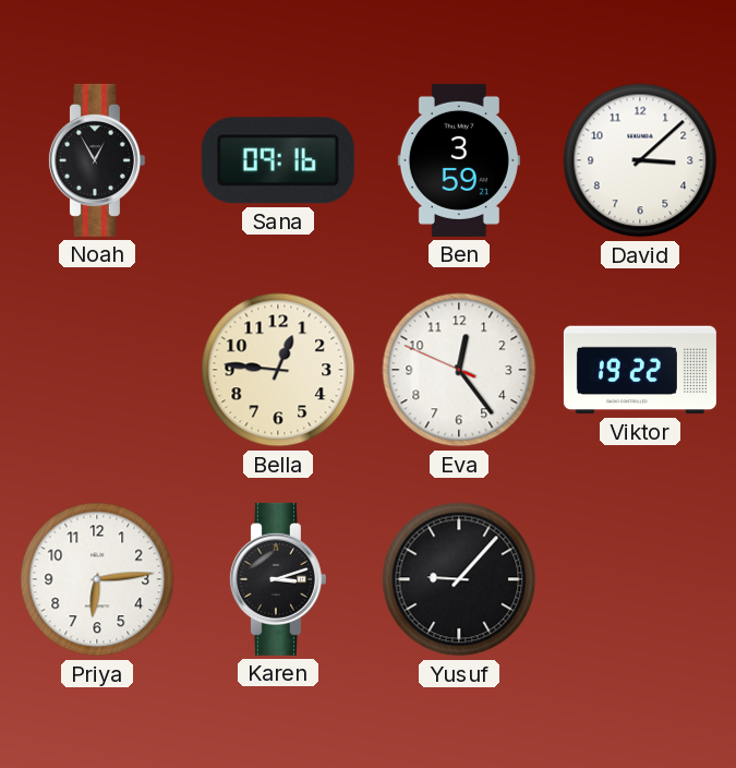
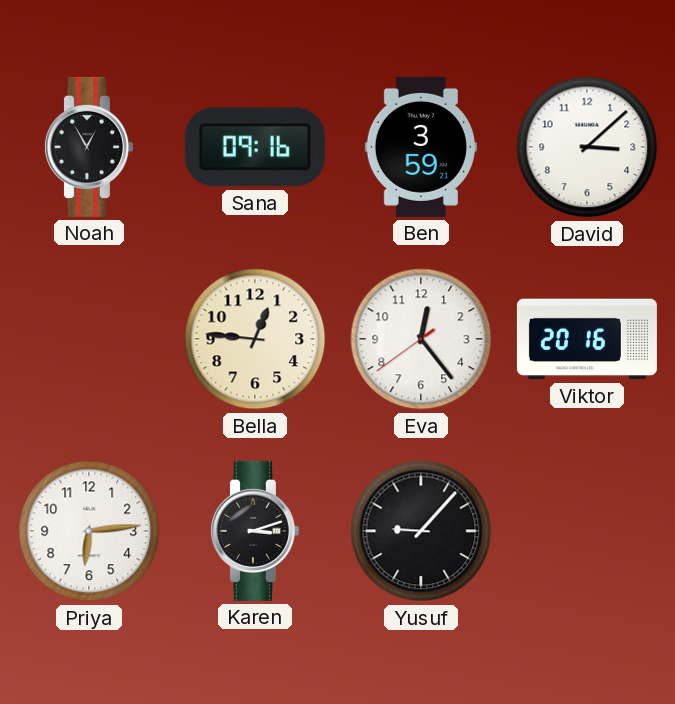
Eva: 12:23:49 -> 12:23:39
Viktor: 19:22 -> 20:16
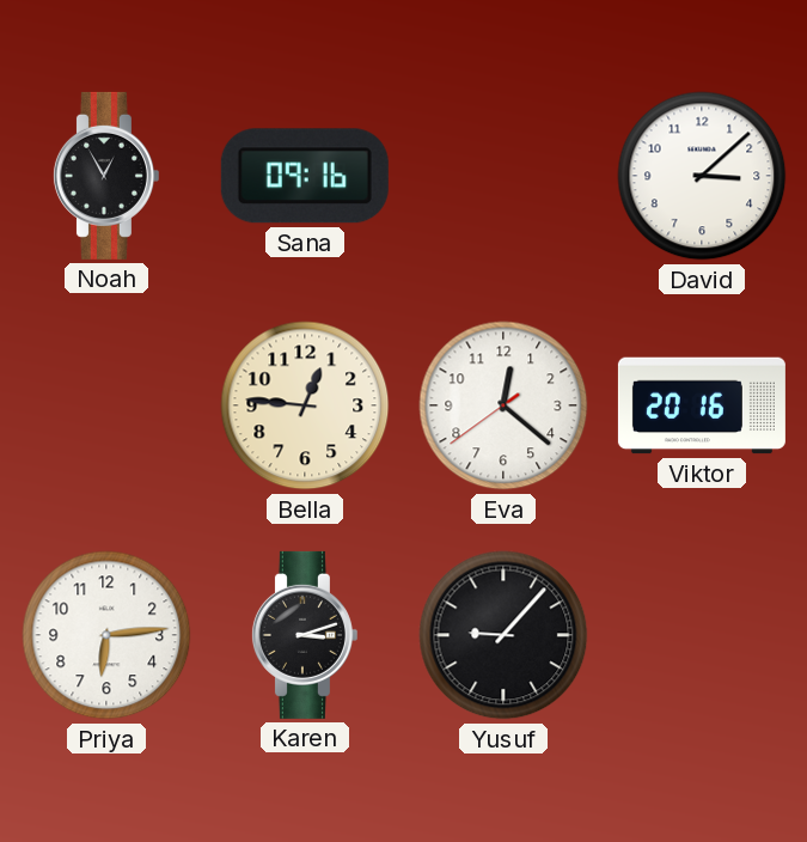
Ben: 3:59 -> none
Eva: 12:23 -> 12:21
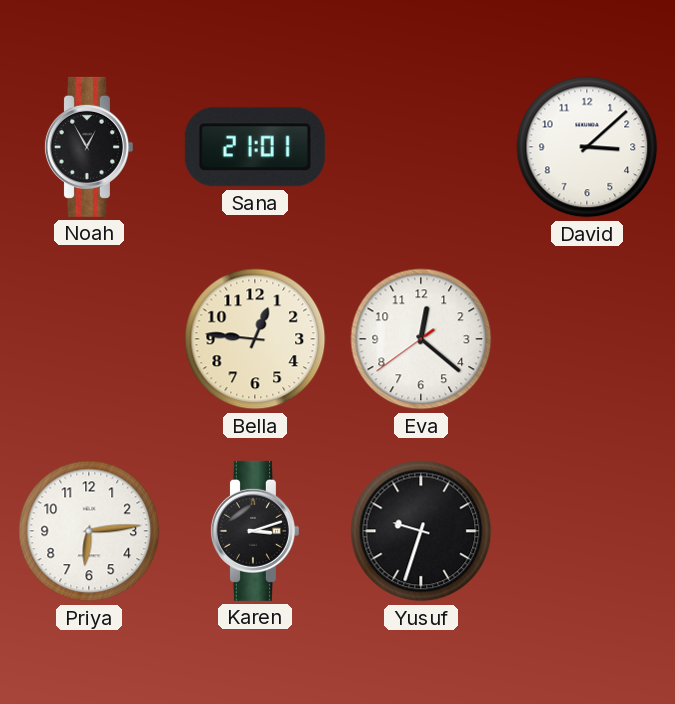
Sana: 09:16 -> 21:01
Viktor: 20:16 -> none
Yusuf: 9:07 -> 9:33
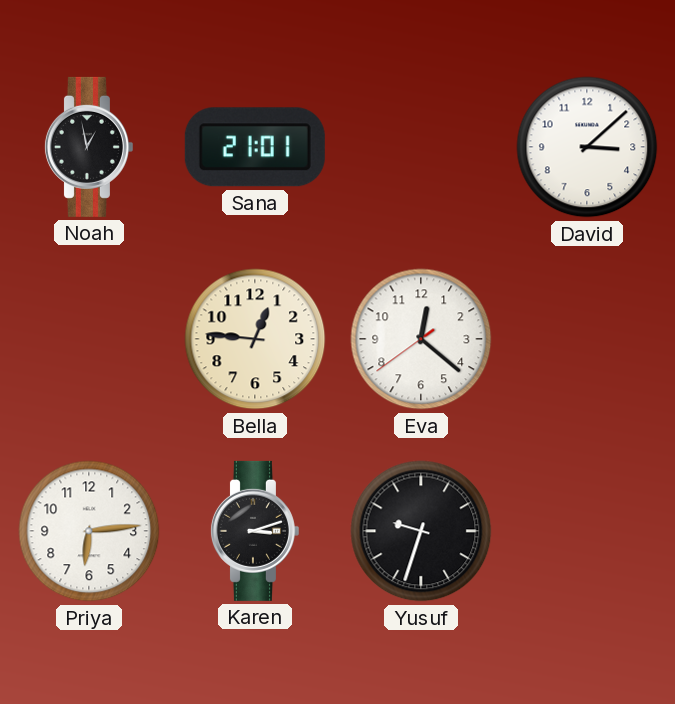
Noah: 12:55 -> 12:58
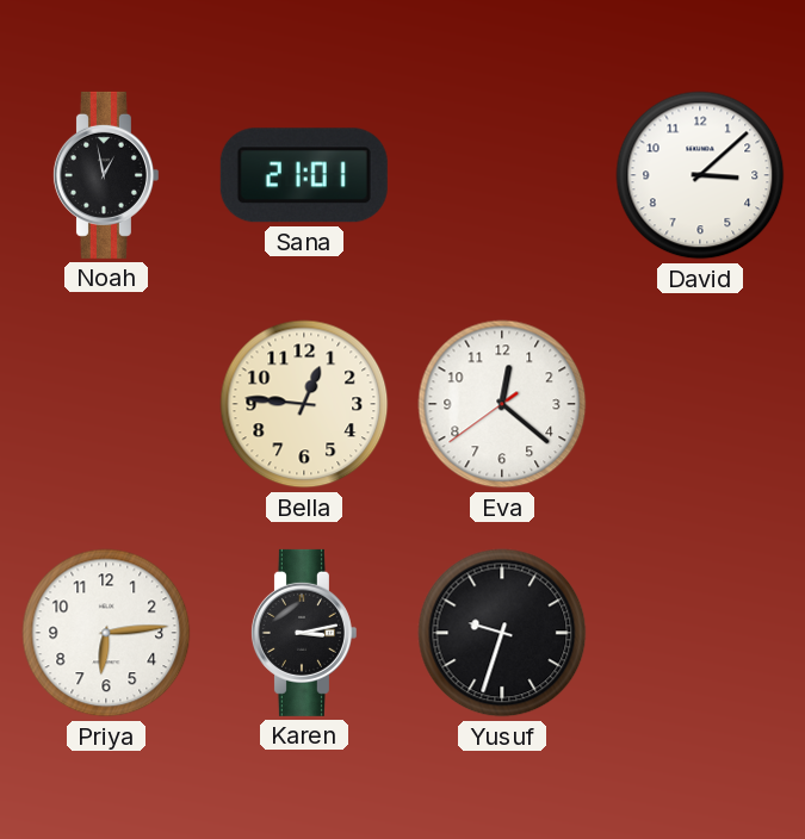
Karen: 3:12 -> 3:13
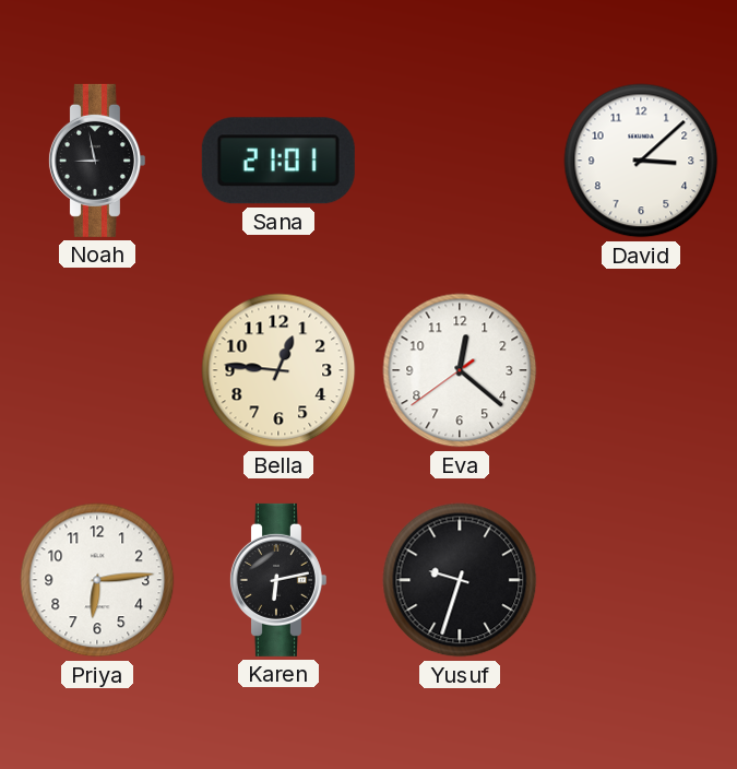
Noah: 12:58 -> 8:58
Karen: 3:13 -> 6:13
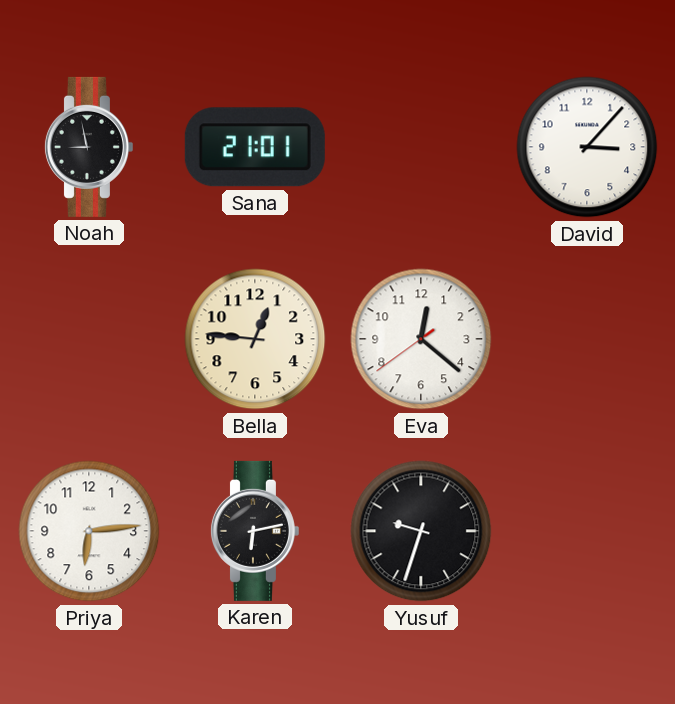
David: 3:08 -> 3:07
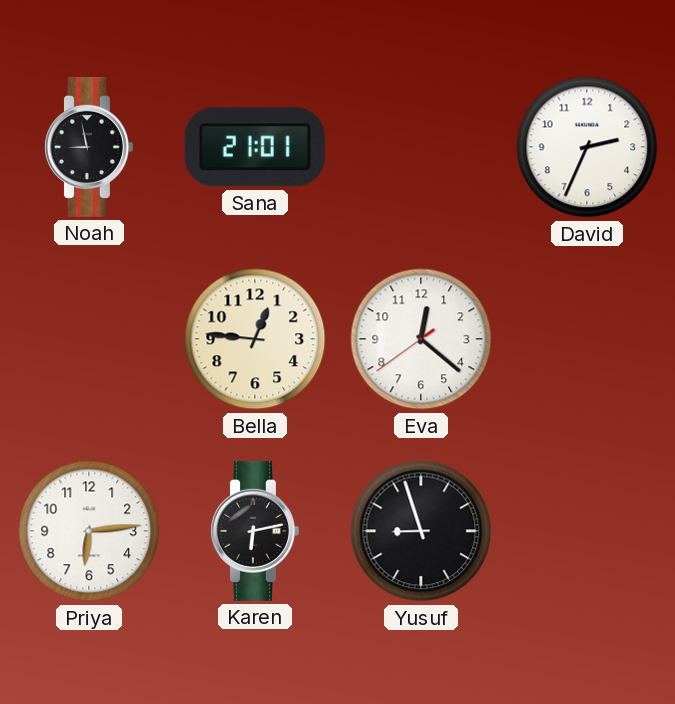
David: 3:07 -> 2:34
Yusuf: 9:33 -> 8:57
